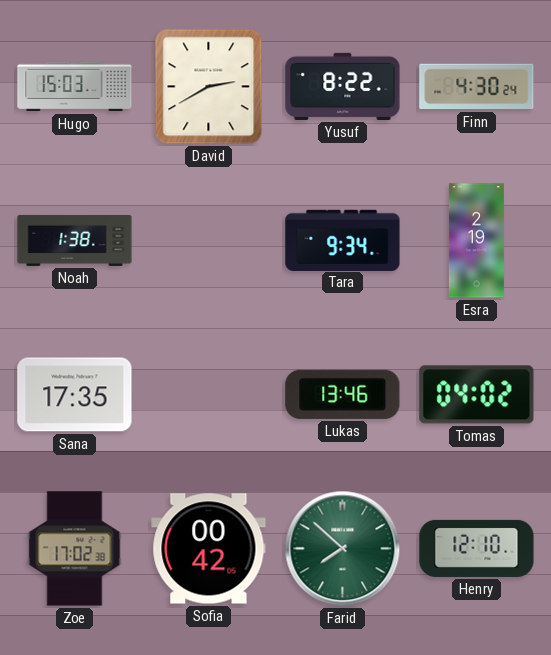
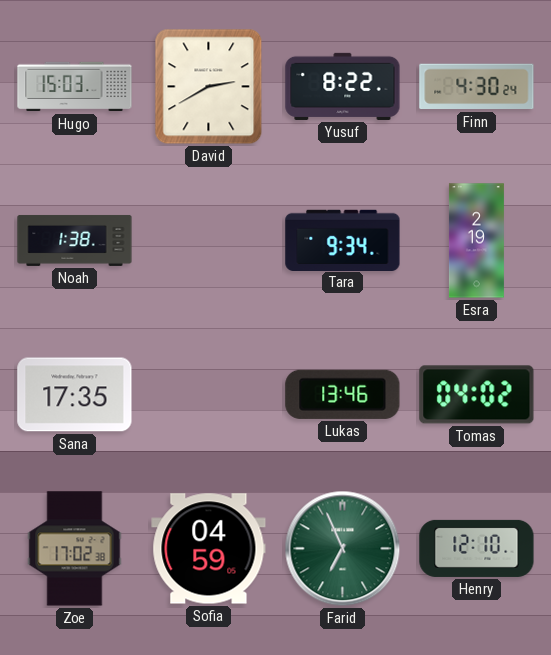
Sofia: 00:42 -> 04:59
Farid: 7:52 -> 6:56
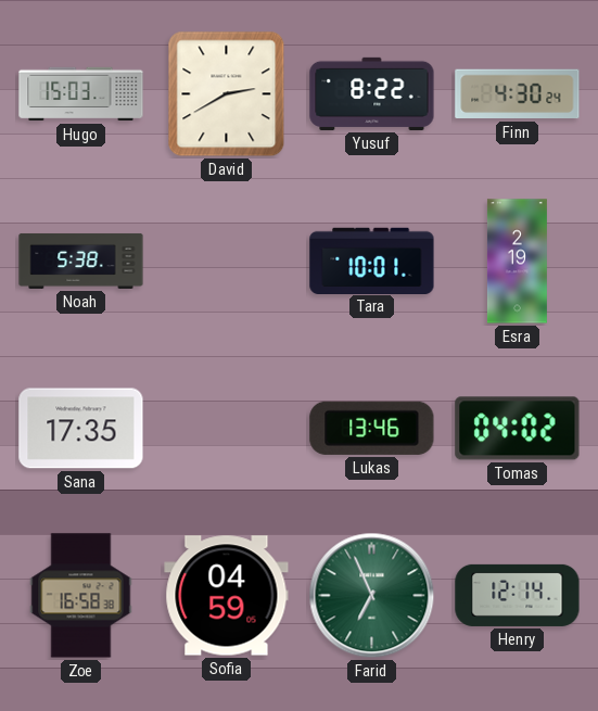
Noah: 1:38 -> 5:38
Tara: 9:34 -> 10:01
Zoe: 17:02 -> 16:58
Henry: 12:10 -> 12:14
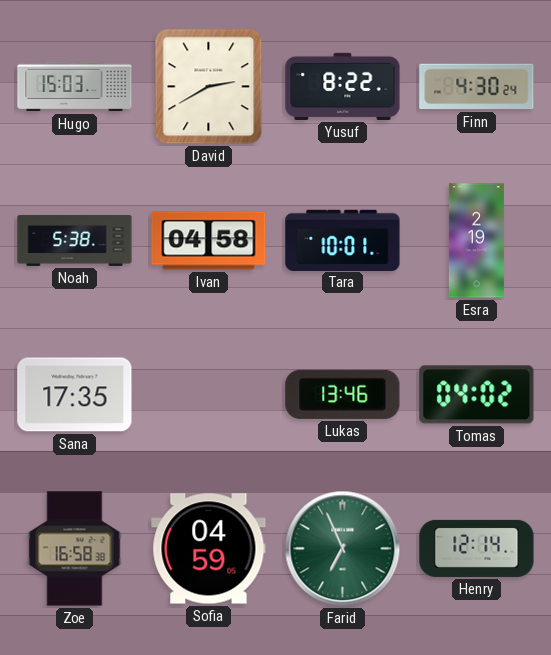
Ivan: none -> 04:58
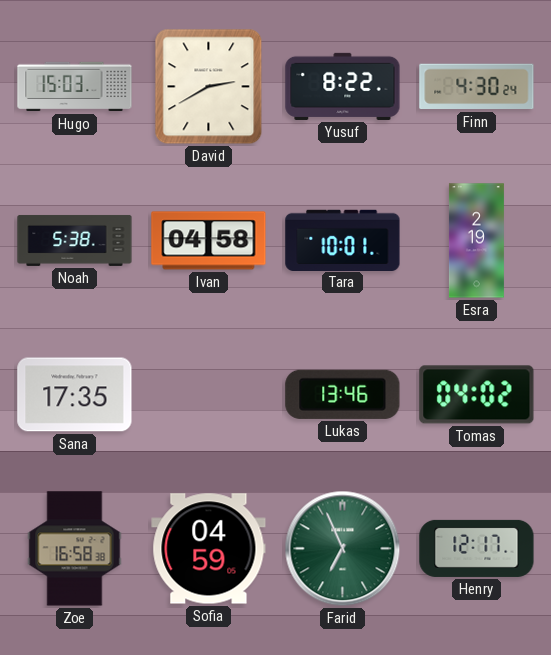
Henry: 12:14 -> 12:17
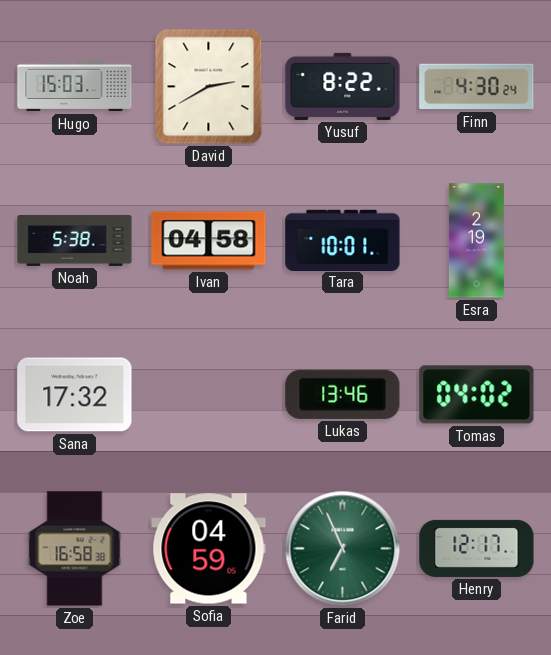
Sana: 17:35 -> 17:32
